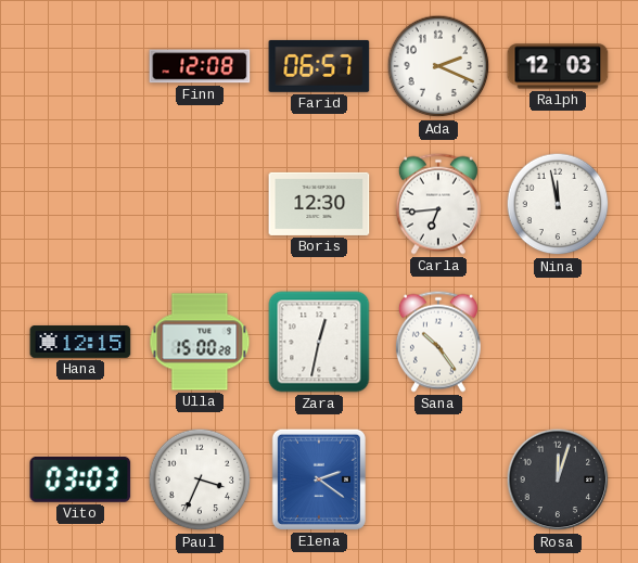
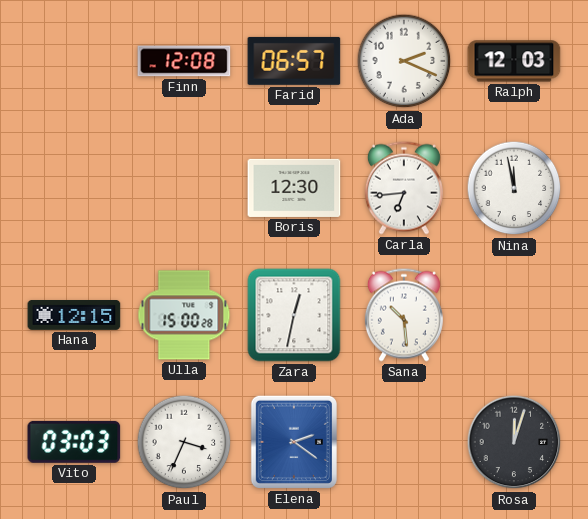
Sana: 10:24 -> 10:29
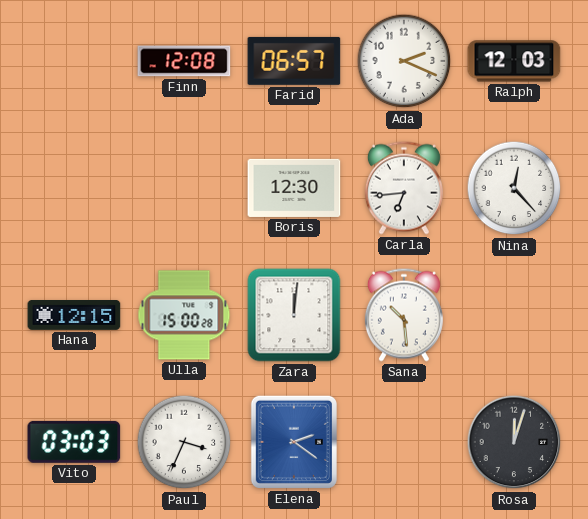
Nina: 11:58 -> 12:23
Zara: 12:32 -> 12:01
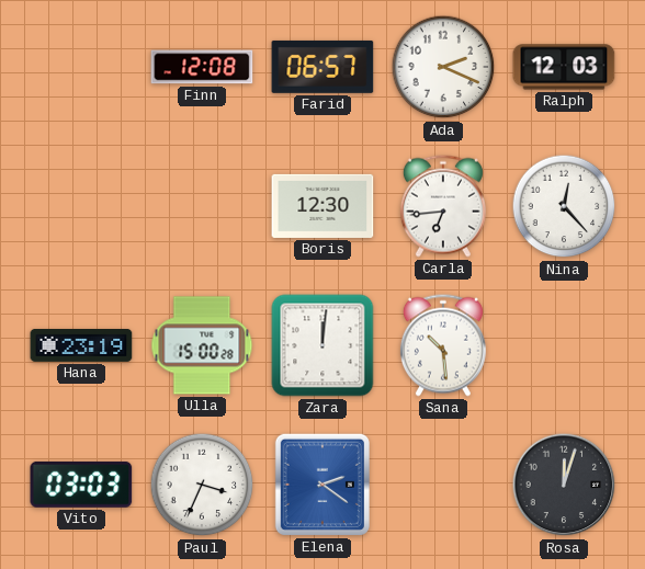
Hana: 12:15 -> 23:19
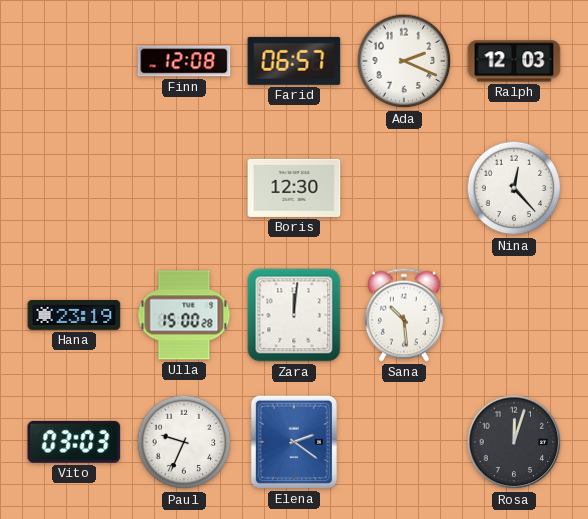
Carla: 6:44 -> none
Paul: 3:34 -> 9:34
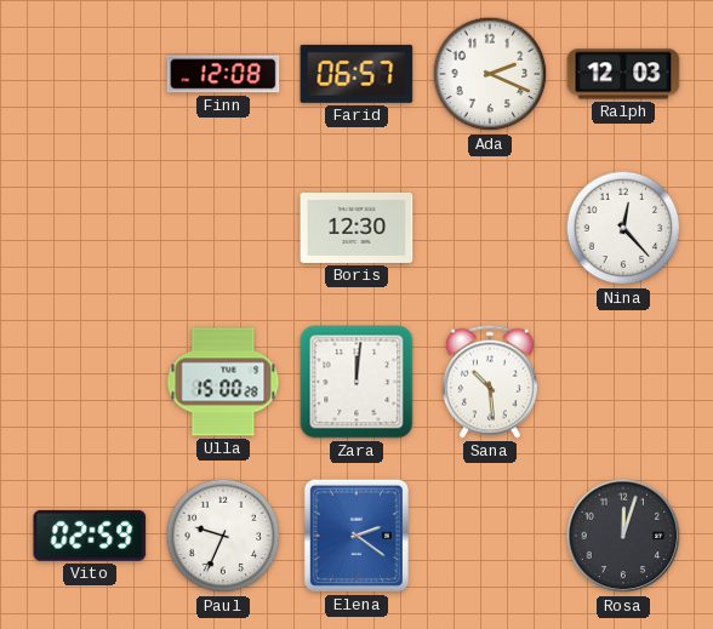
Hana: 23:19 -> none
Vito: 03:03 -> 02:59
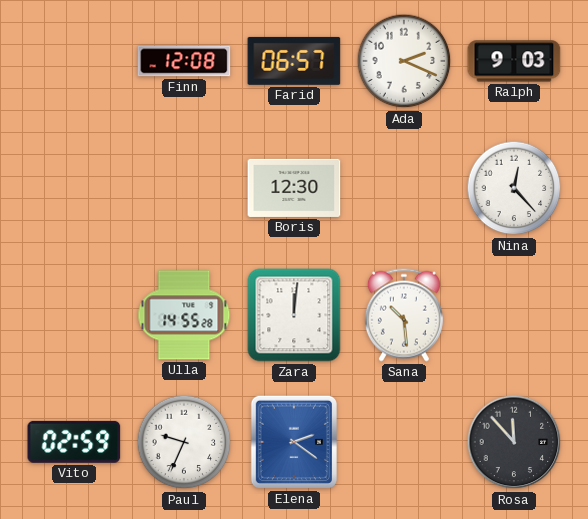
Ralph: 12:03 -> 9:03
Ulla: 15:00 -> 14:55
Rosa: 12:03 -> 11:53
